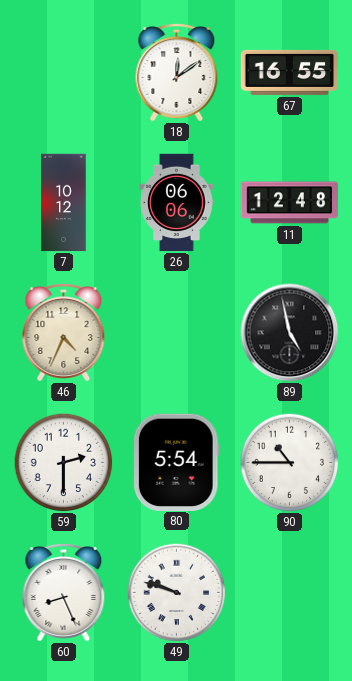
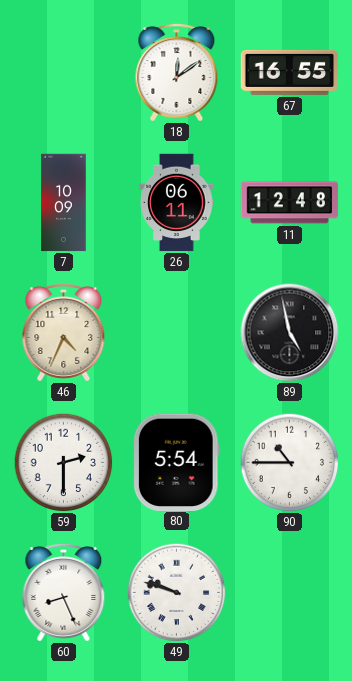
7: 10:12 -> 10:09
26: 06:06 -> 06:11
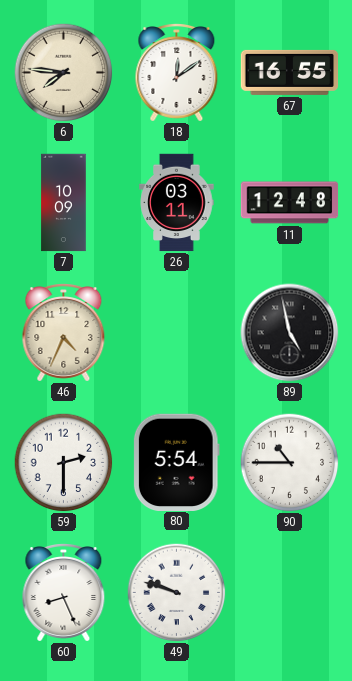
6: none -> 7:46
26: 06:11 -> 03:11
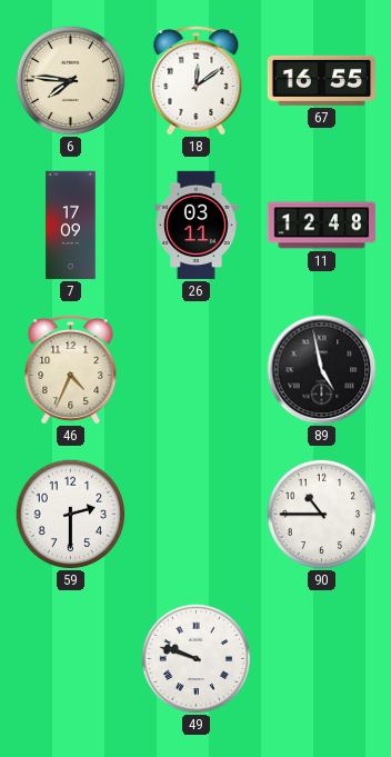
7: 10:09 -> 17:09
80: 5:54 -> none
60: 8:26 -> none
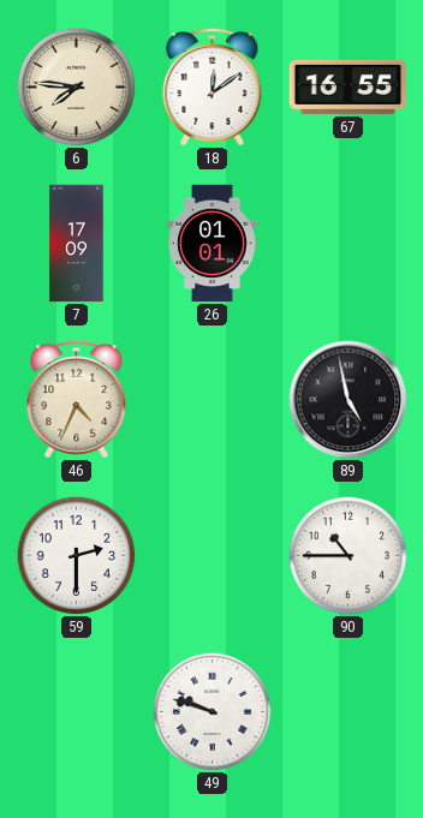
26: 03:11 -> 01:01
11: 12:48 -> none
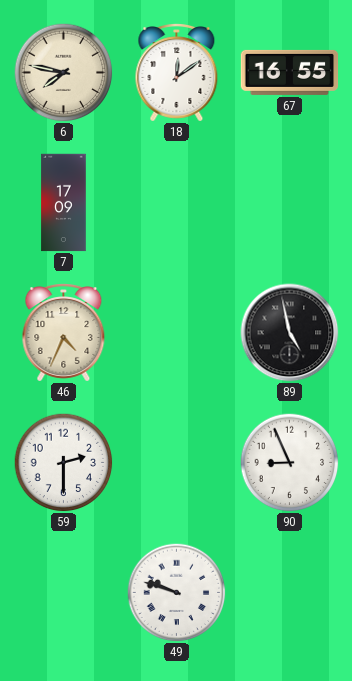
6: 7:46 -> 7:47
26: 01:01 -> none
90: 10:45 -> 8:56
